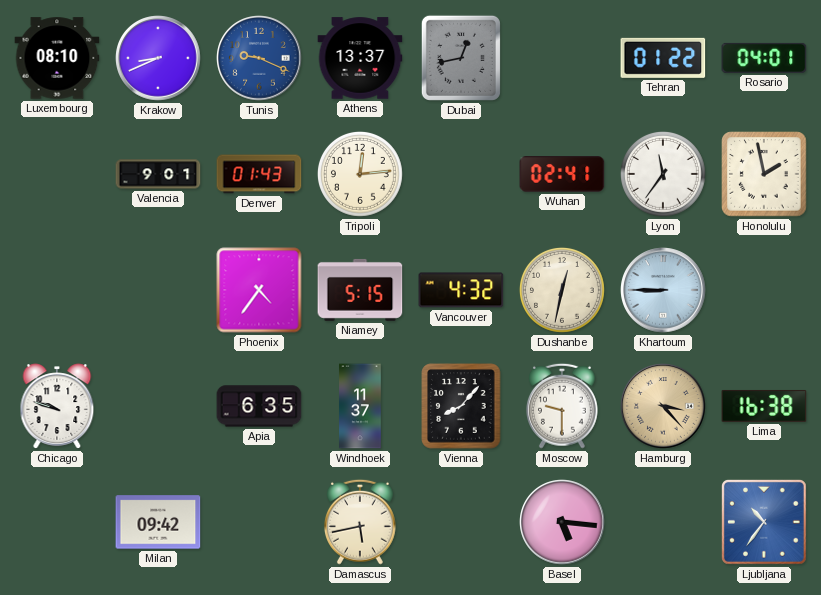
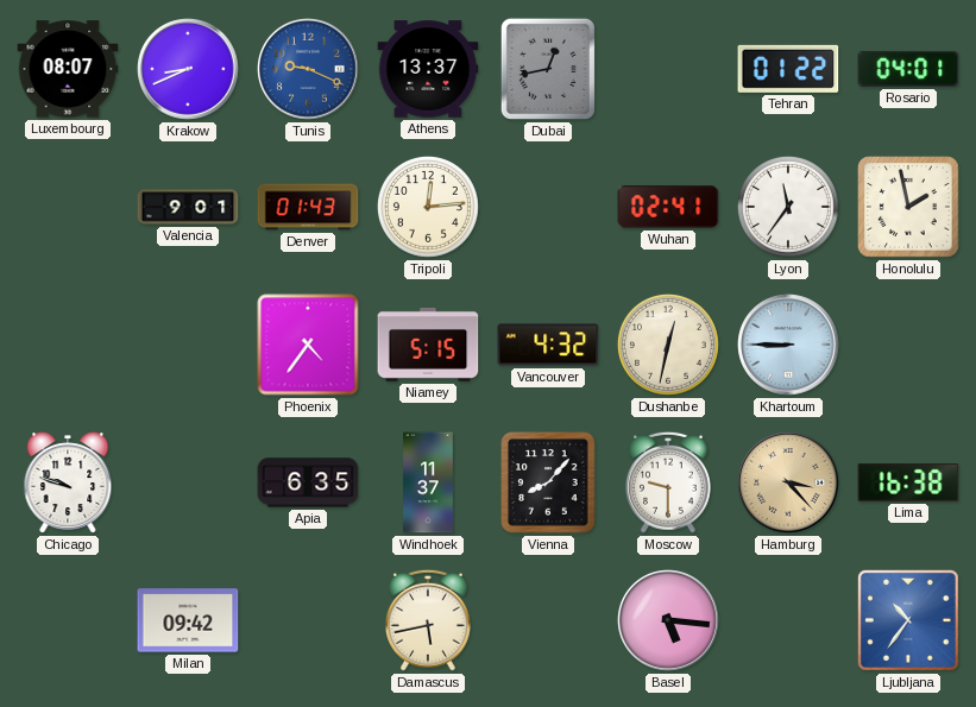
Luxembourg: 08:10 -> 08:07
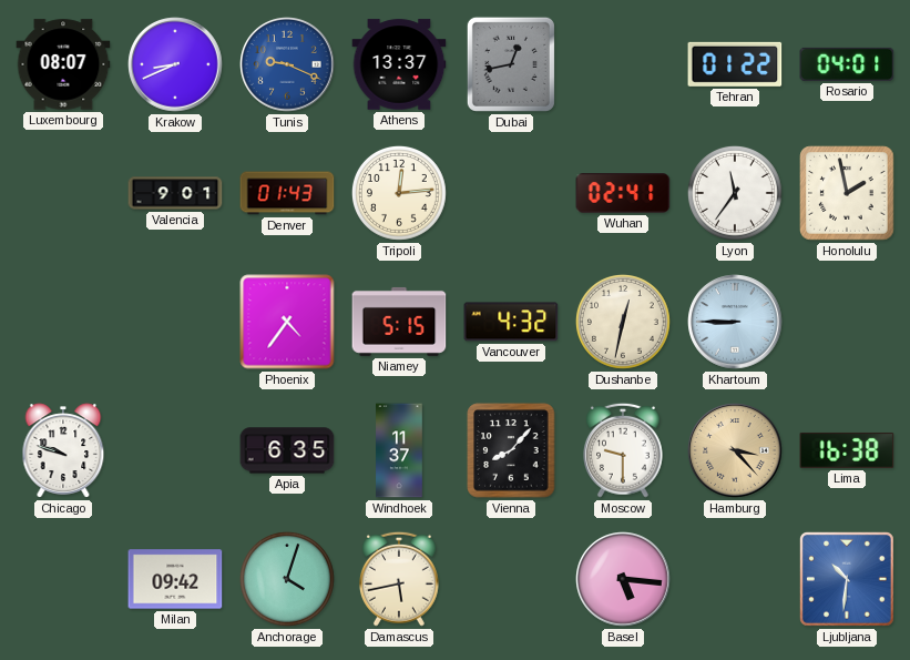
Anchorage: none -> 4:03
Ljubljana: 10:36 -> 10:31
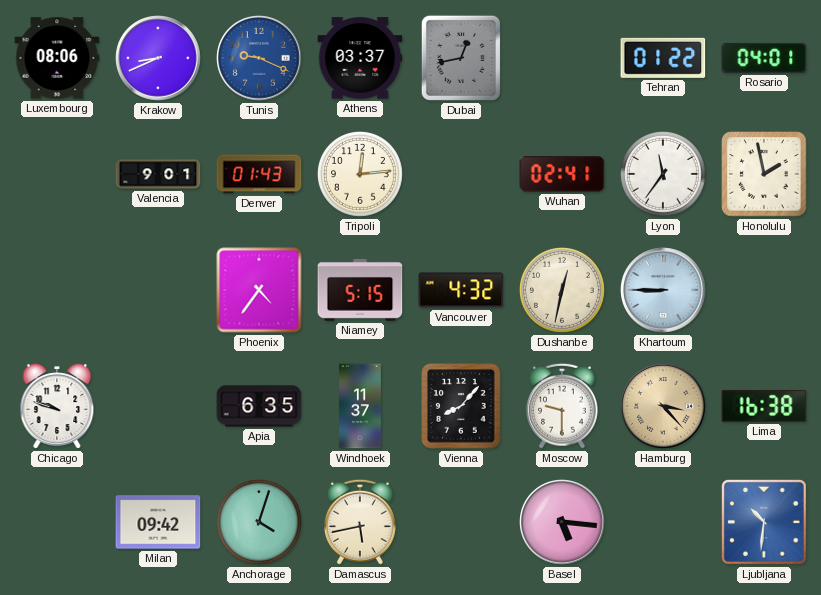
Luxembourg: 08:07 -> 08:06
Athens: 13:37 -> 03:37
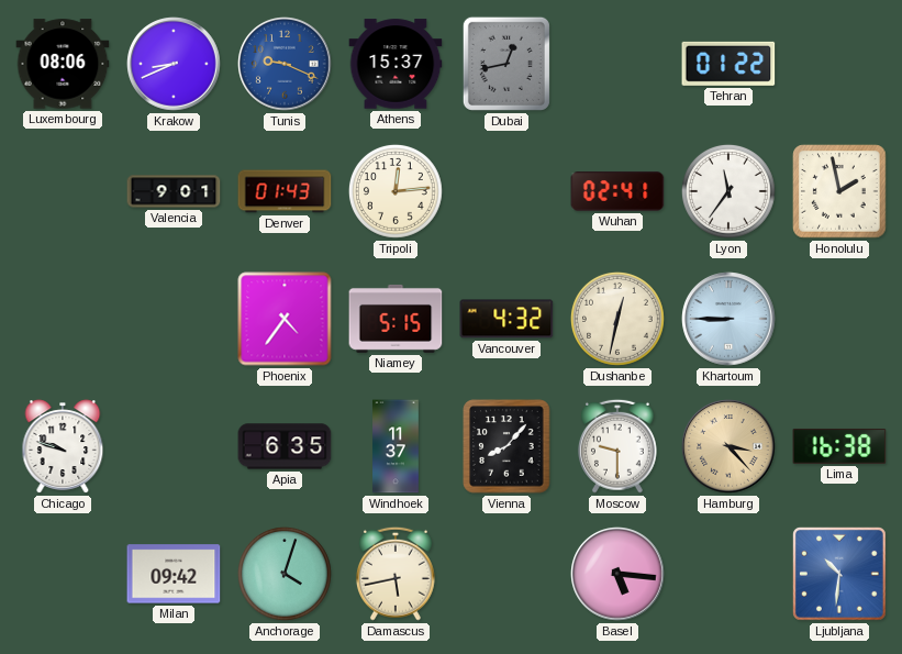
Athens: 03:37 -> 15:37
Rosario: 04:01 -> none
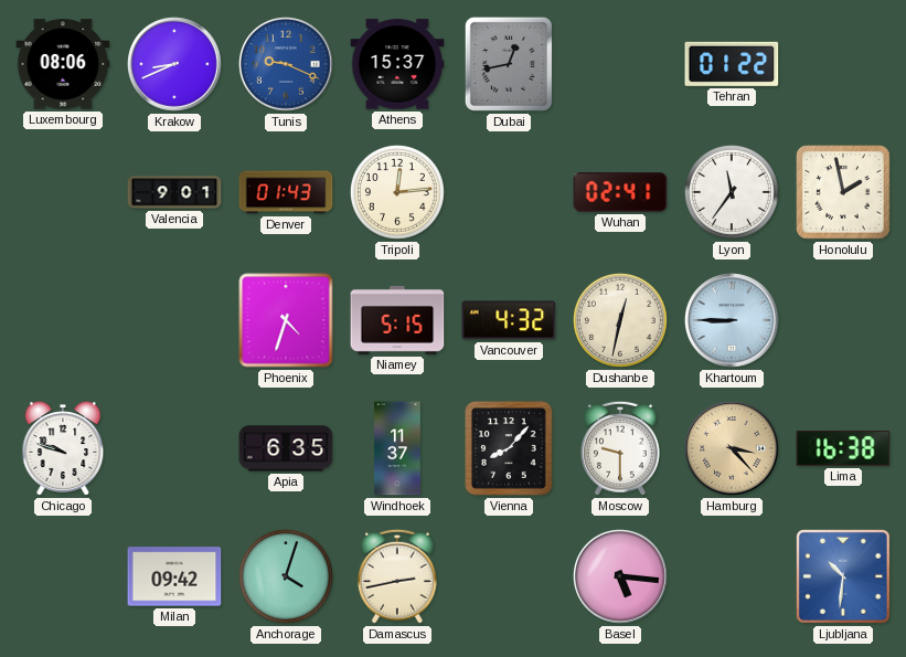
Phoenix: 4:36 -> 4:33
Damascus: 5:43 -> 2:43
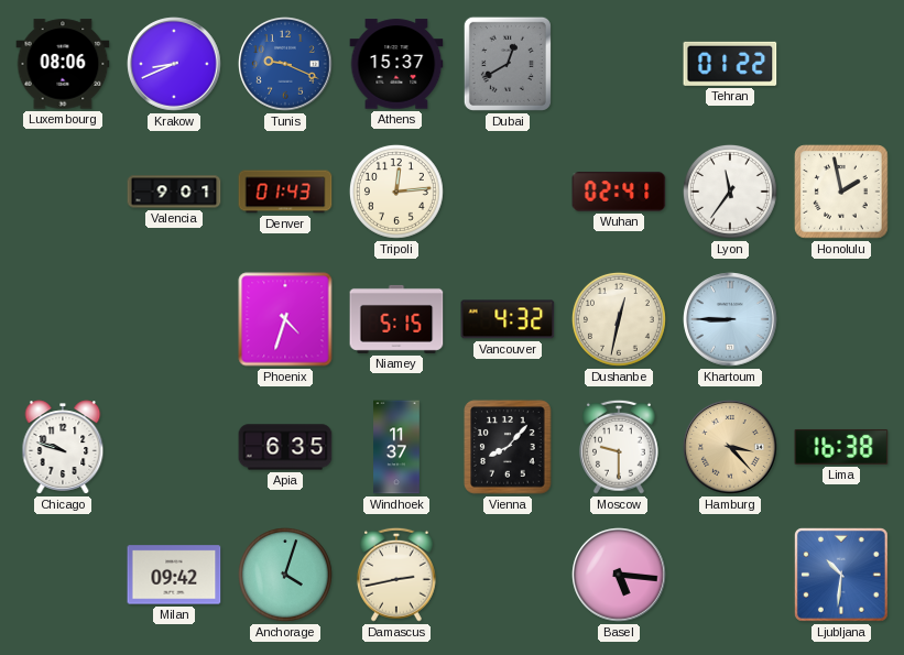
Dubai: 12:43 -> 12:40
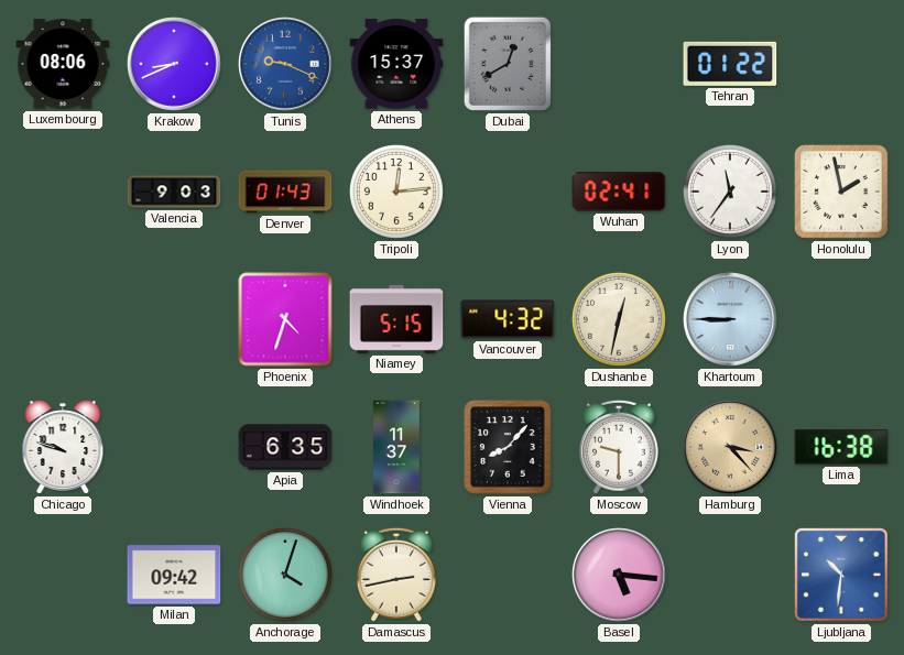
Valencia: 9:01 -> 9:03
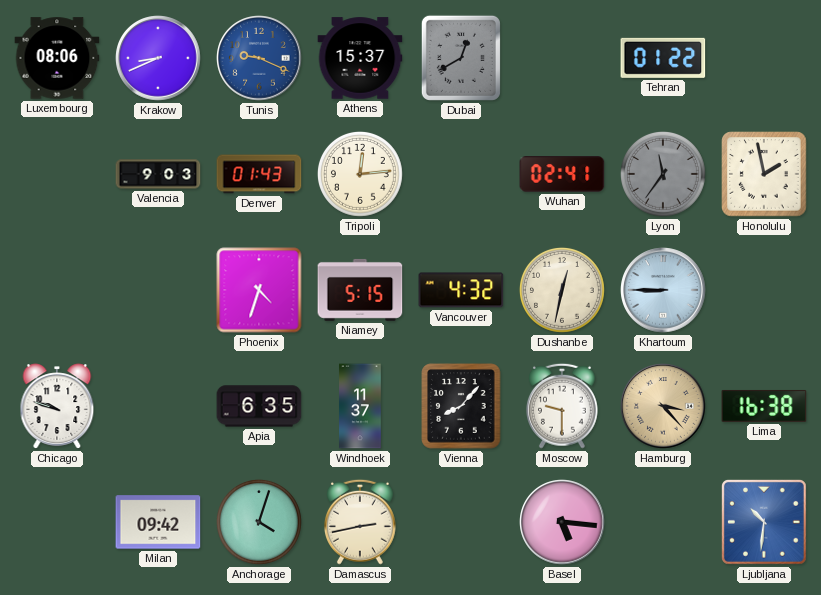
Lyon dial: white -> grey
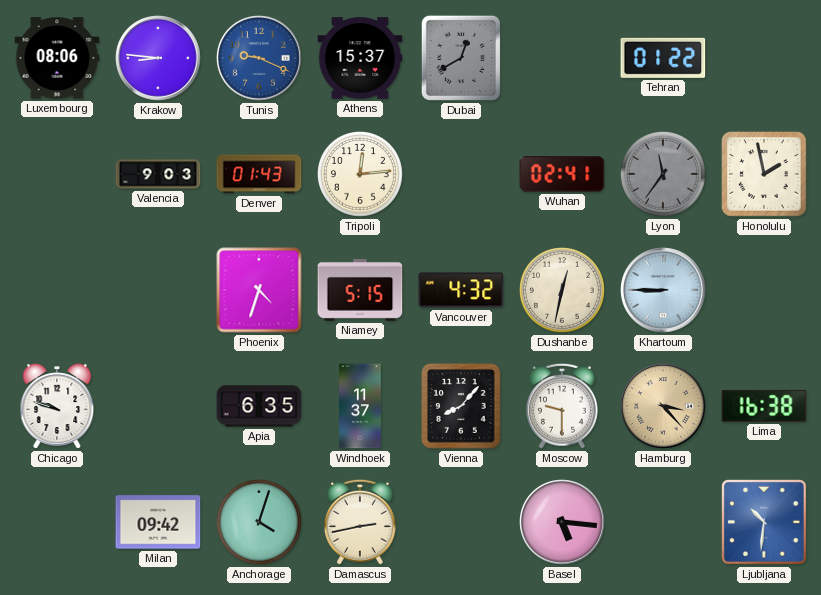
Krakow: 8:41 -> 8:46
